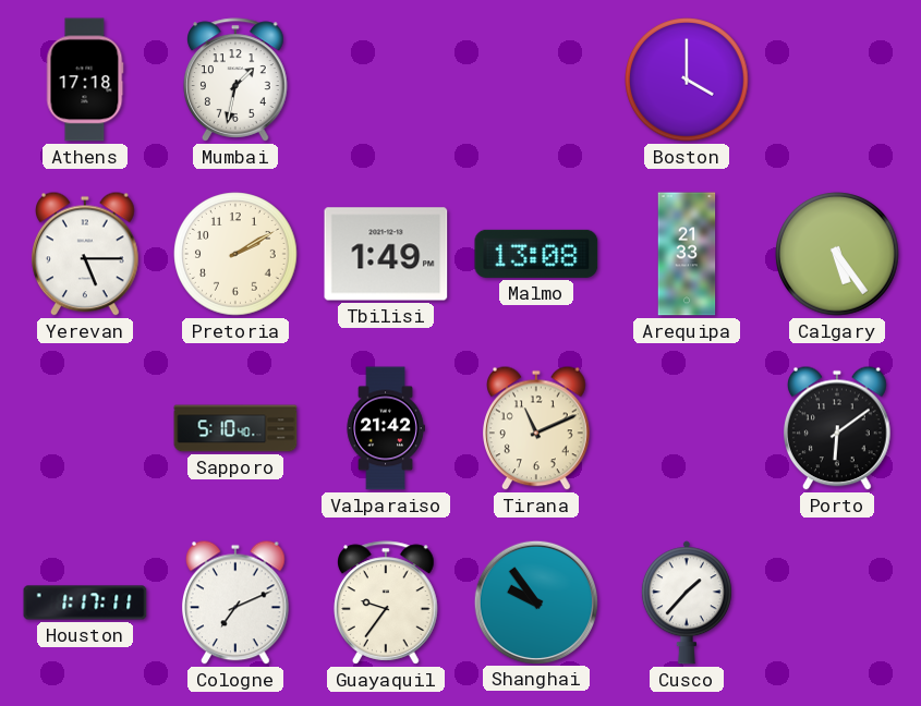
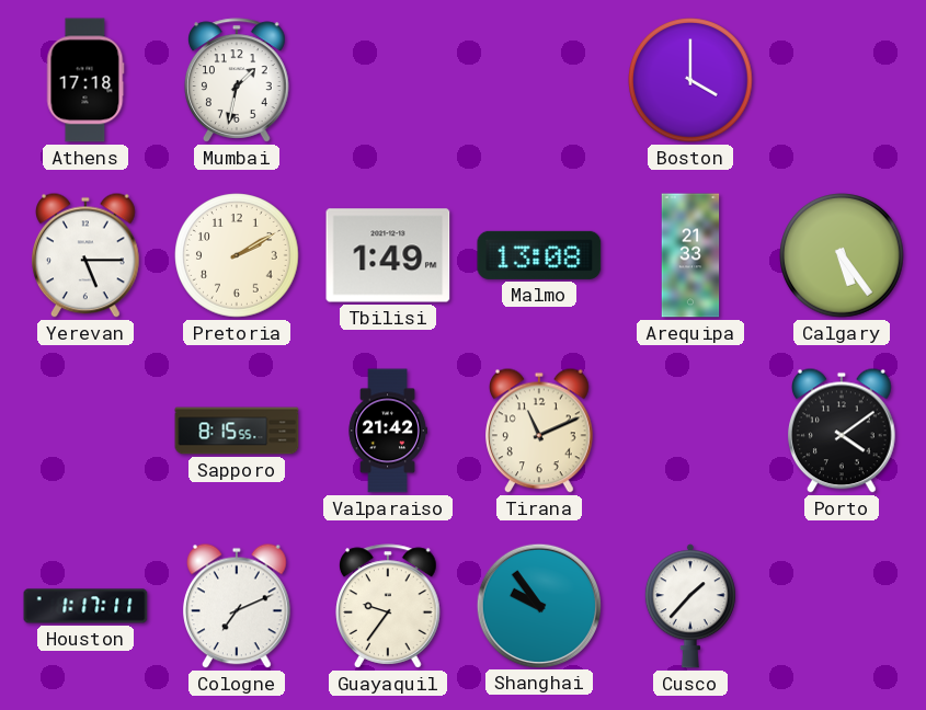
Sapporo: 5:10 -> 8:15
Porto: 6:09 -> 4:09
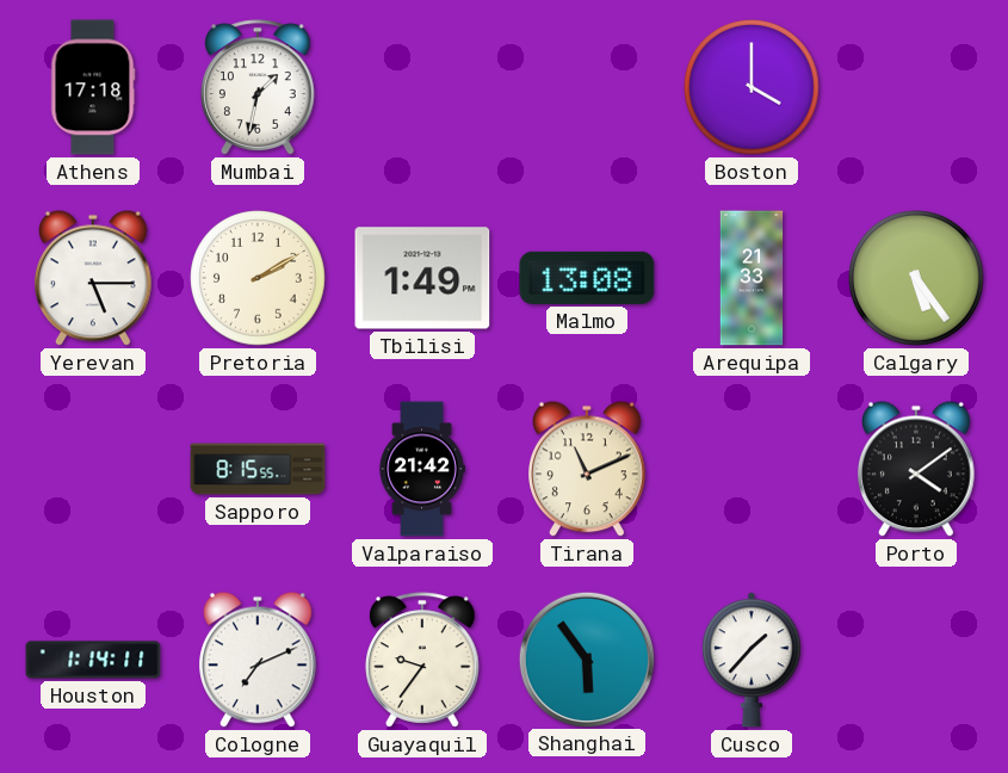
Houston: 1:17 -> 1:14
Shanghai: 9:54 -> 5:54
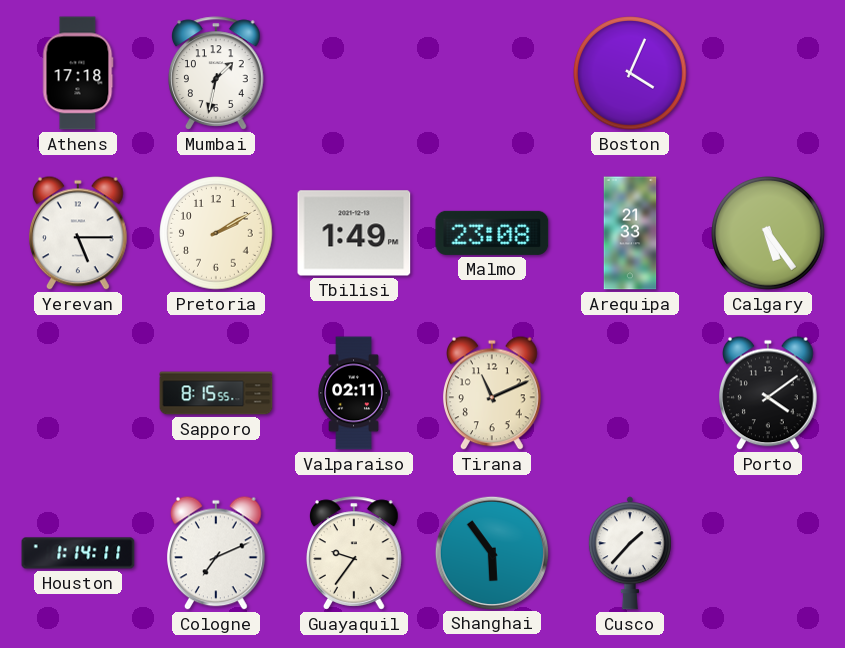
Boston: 4:00 -> 4:04
Malmo: 13:08 -> 23:08
Valparaiso: 21:42 -> 02:11
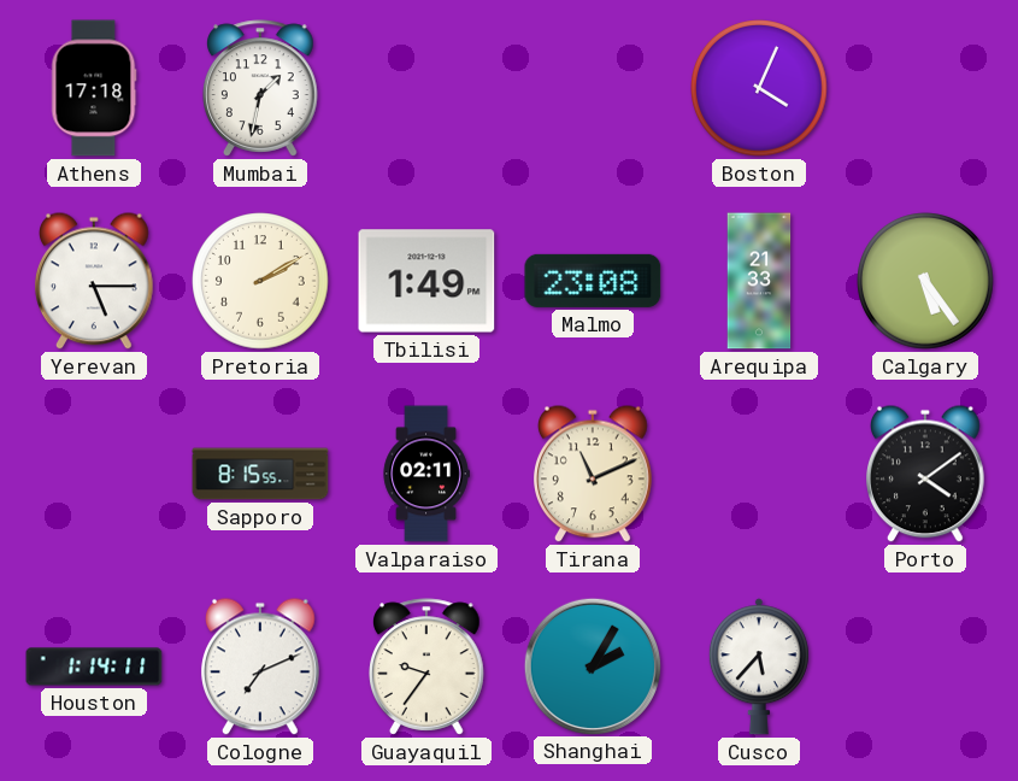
Shanghai: 5:54 -> 2:05
Cusco: 1:37 -> 5:37
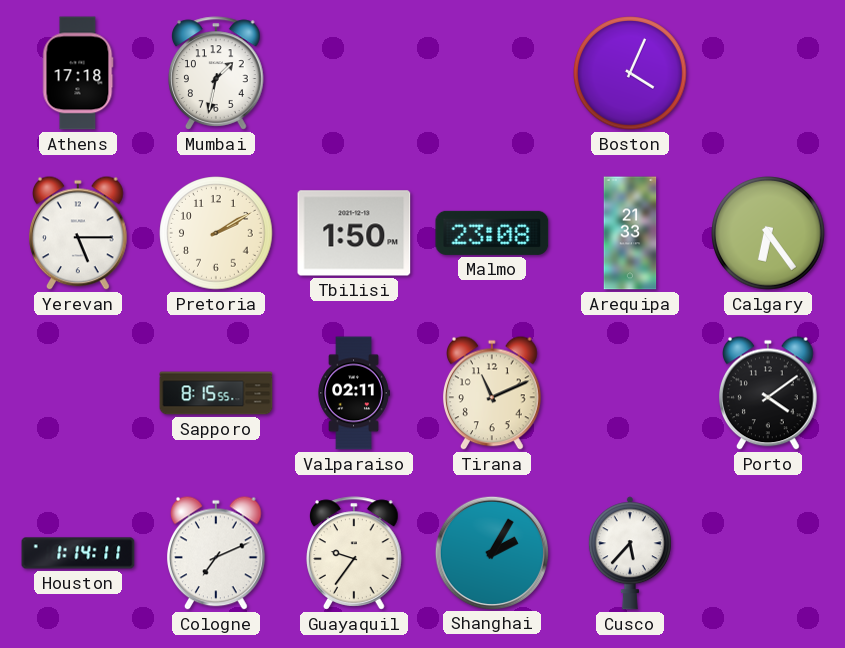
Tbilisi: 1:49 -> 1:50
Calgary: 5:24 -> 6:24
